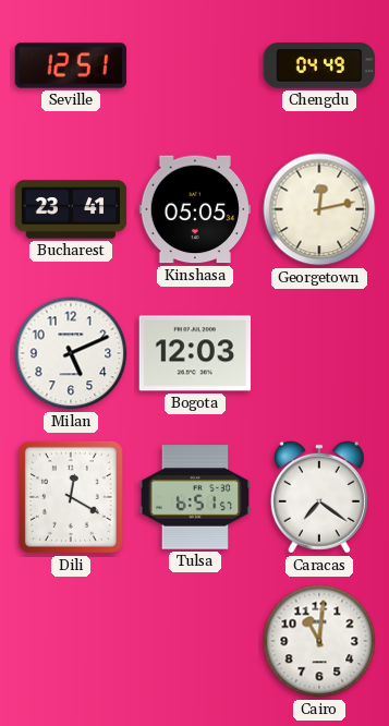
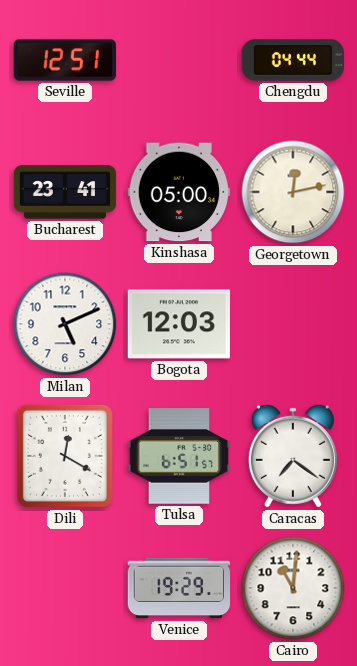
Chengdu: 04:49 -> 04:44
Kinshasa: 05:05 -> 05:00
Venice: none -> 19:29
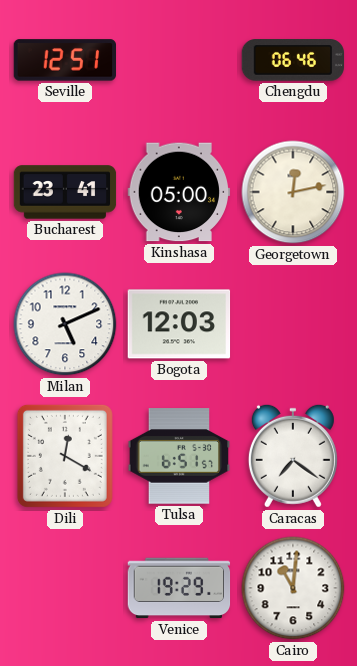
Chengdu: 04:44 -> 06:46
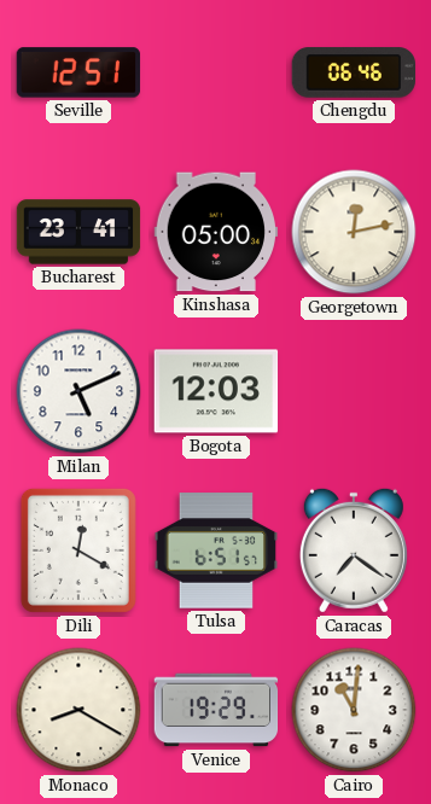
Monaco: none -> 8:20
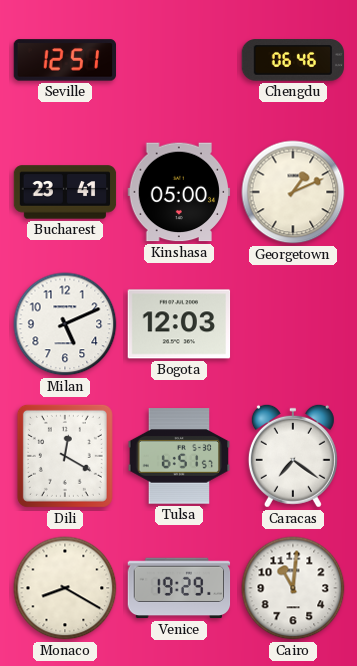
Georgetown: 12:13 -> 1:11
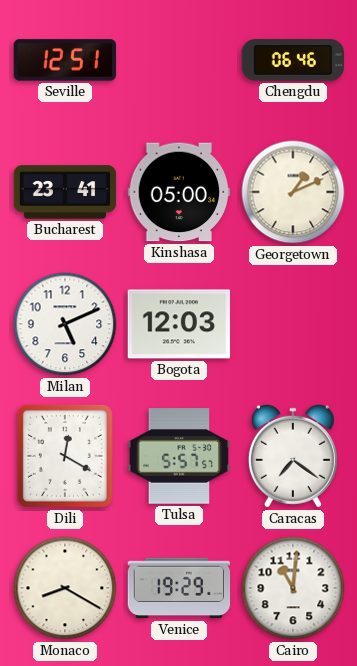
Tulsa: 6:51 -> 5:57
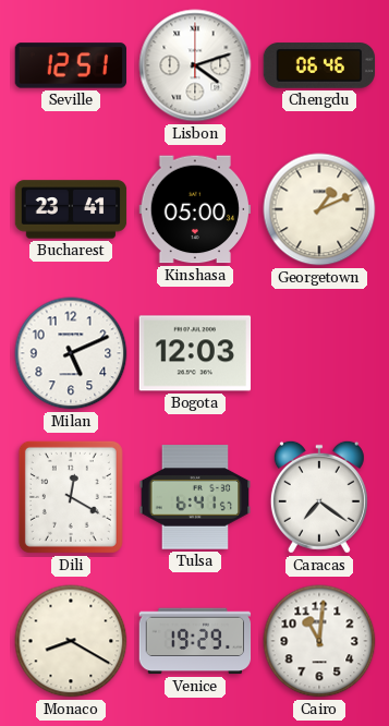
Lisbon: none -> 4:12
Tulsa: 5:57 -> 6:41
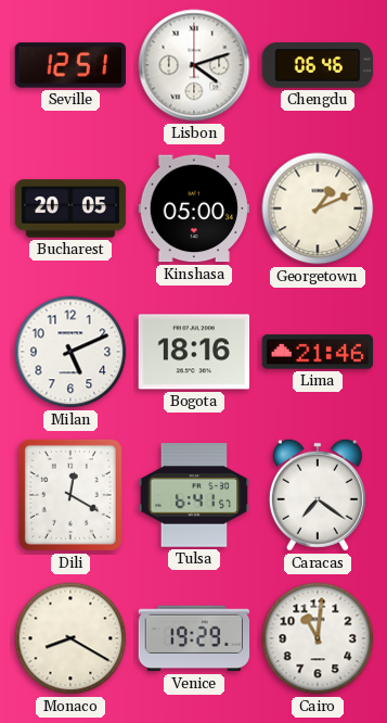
Bucharest: 23:41 -> 20:05
Bogota: 12:03 -> 18:16
Lima: none -> 21:46
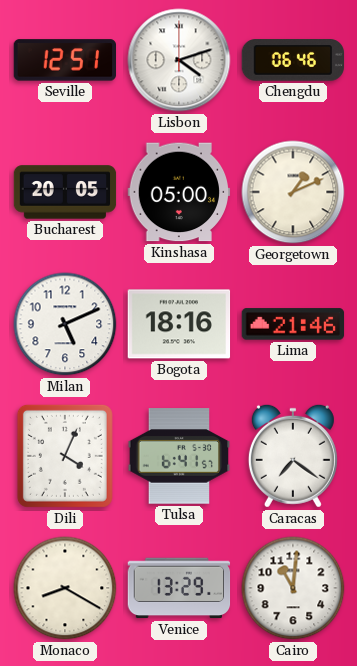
Dili: 12:20 -> 4:04
Venice: 19:29 -> 13:29
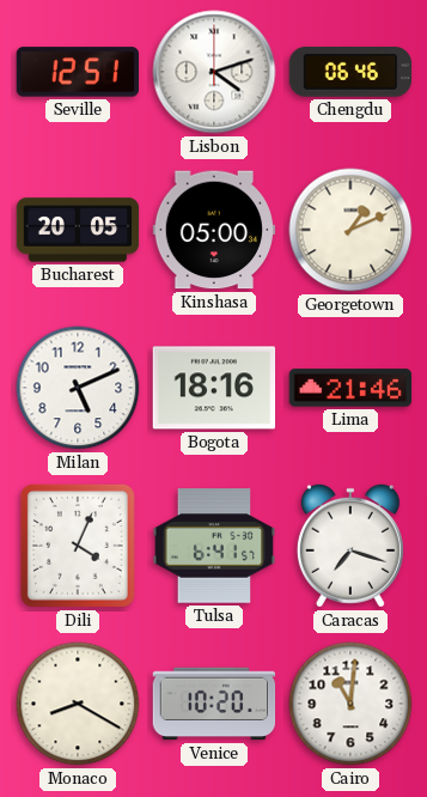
Caracas: 7:21 -> 7:18
Venice: 13:29 -> 10:20
